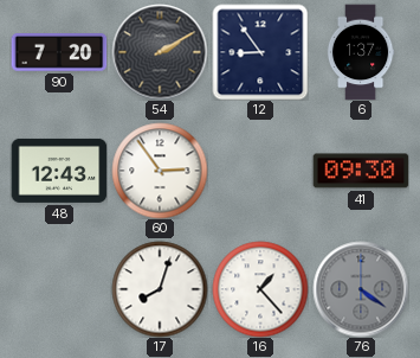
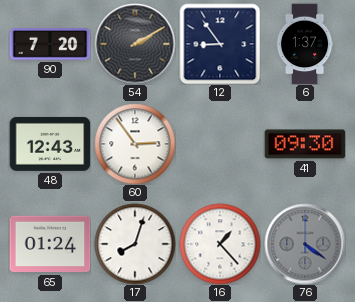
65: none -> 01:24
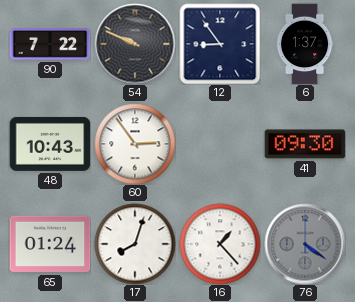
90: 7:20 -> 7:22
54: 2:10 -> 9:49
48: 12:43 -> 10:43
